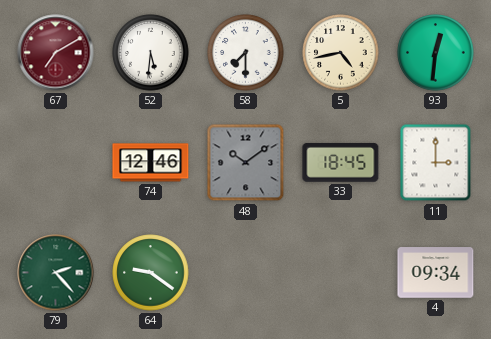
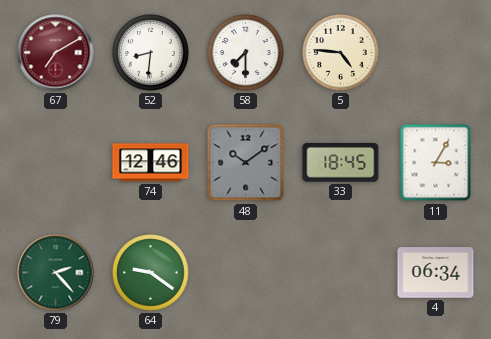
52: 5:31 -> 8:31
5: 4:43 -> 4:46
93: 12:31 -> none
11: 3:00 -> 3:05
4: 09:34 -> 06:34
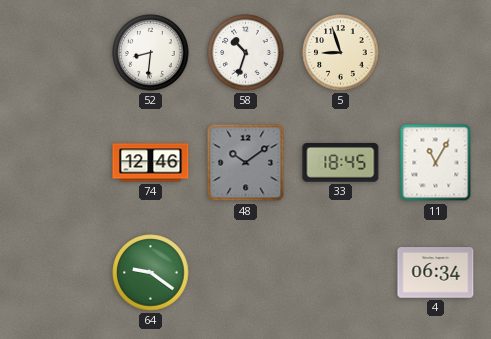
67: 7:10 -> none
58: 7:30 -> 10:33
5: 4:46 -> 8:57
11: 3:05 -> 11:05
79: 2:23 -> none
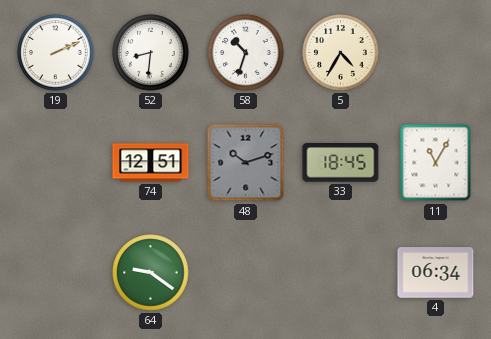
19: none -> 2:11
5: 8:57 -> 4:35
74: 12:46 -> 12:51
48: 10:09 -> 10:12
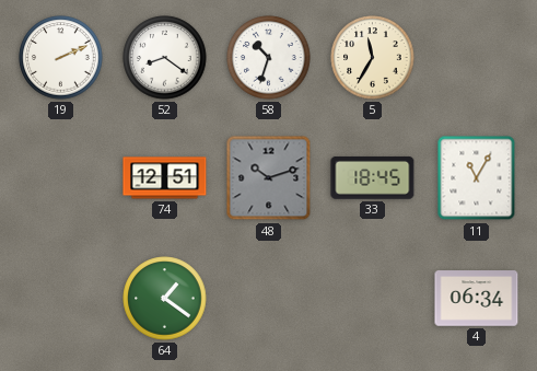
52: 8:31 -> 8:21
5: 4:35 -> 11:35
64: 9:21 -> 1:21
